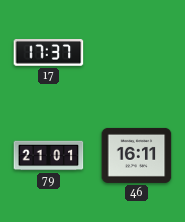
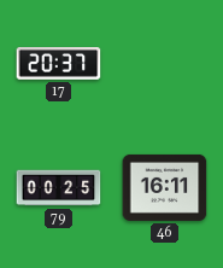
17: 17:37 -> 20:37
79: 21:01 -> 00:25
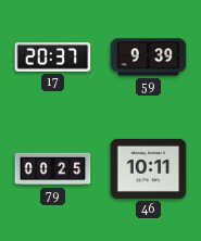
59: none -> 9:39
46: 16:11 -> 10:11
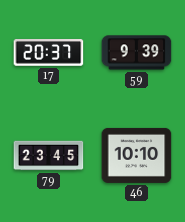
79: 00:25 -> 23:45
46: 10:11 -> 10:10
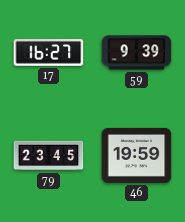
17: 20:37 -> 16:27
46: 10:10 -> 19:59
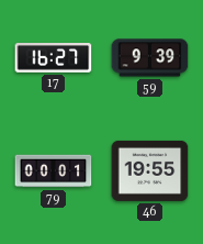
79: 23:45 -> 00:01
46: 19:59 -> 19:55
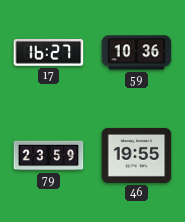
59: 9:39 -> 10:36
79: 00:01 -> 23:59
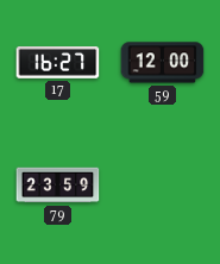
59: 10:36 -> 12:00
46: 19:55 -> none
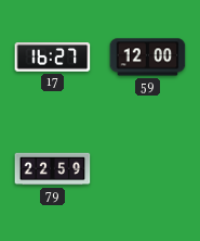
79: 23:59 -> 22:59
